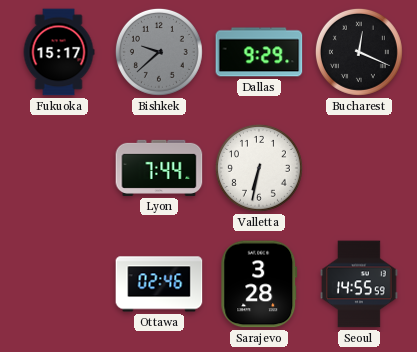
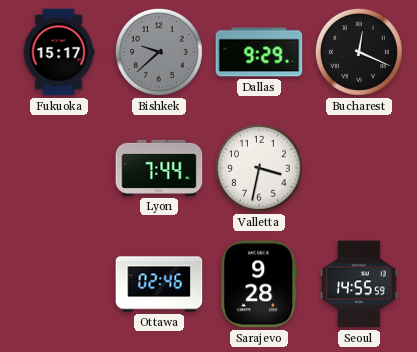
Valletta: 6:32 -> 3:32
Sarajevo: 3:28 -> 9:28
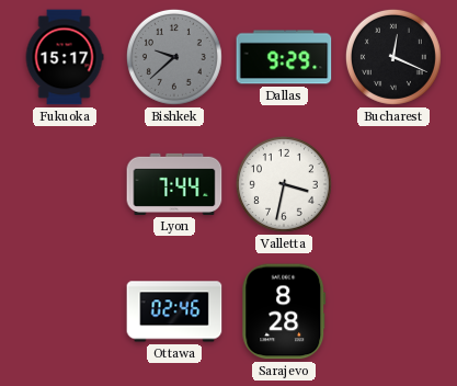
Sarajevo: 9:28 -> 8:28
Seoul: 14:55 -> none
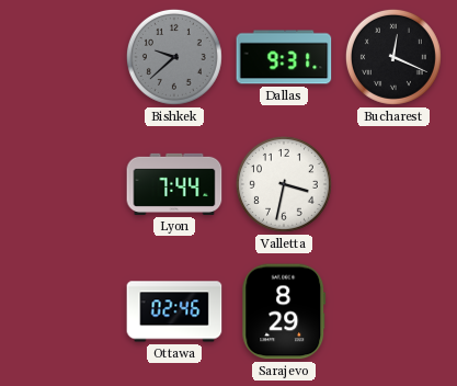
Fukuoka: 15:17 -> none
Dallas: 9:29 -> 9:31
Sarajevo: 8:28 -> 8:29
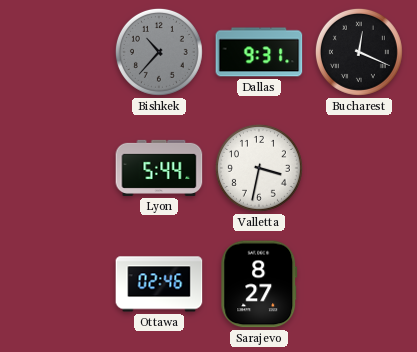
Bishkek: 9:38 -> 10:37
Lyon: 7:44 -> 5:44
Sarajevo: 8:29 -> 8:27
